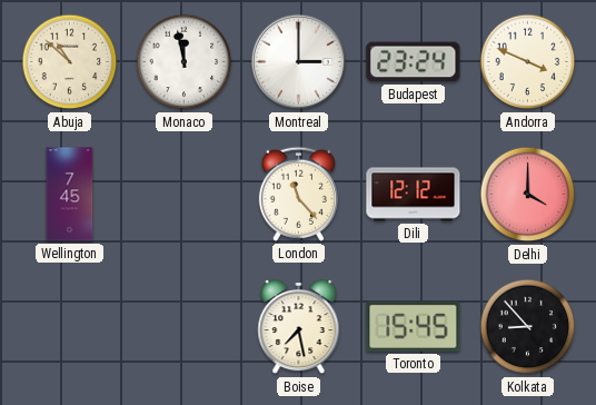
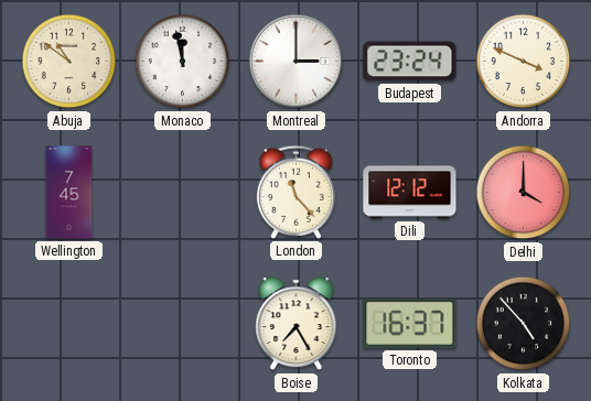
Abuja: 10:52 -> 10:51
Boise: 7:28 -> 7:25
Toronto: 15:45 -> 16:37
Kolkata: 8:53 -> 4:53
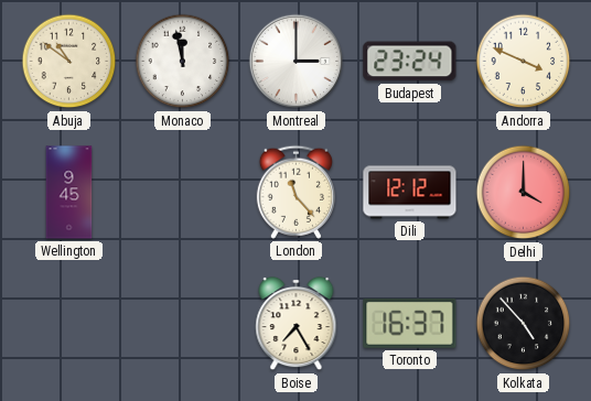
Wellington: 7:45 -> 9:45
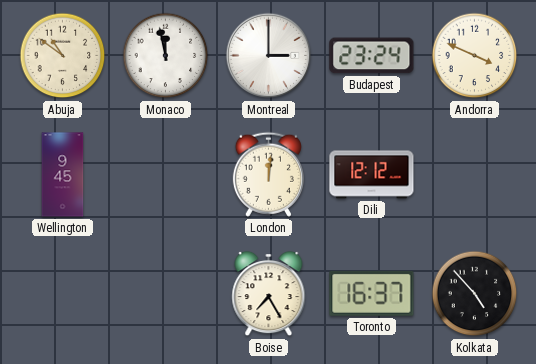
London: 11:23 -> 12:01
Delhi: 4:00 -> none
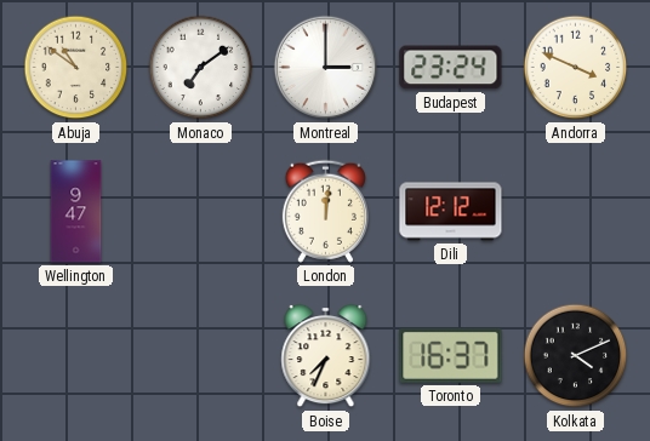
Monaco: 11:58 -> 7:09
Wellington: 9:45 -> 9:47
Boise: 7:25 -> 7:34
Kolkata: 4:53 -> 4:11
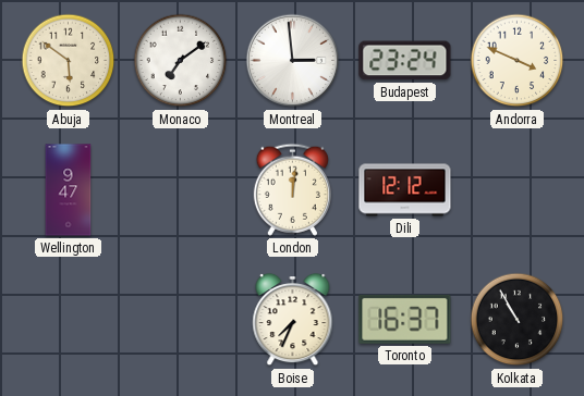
Abuja: 10:51 -> 5:51
Montreal: 3:00 -> 2:59
Kolkata: 4:11 -> 10:55
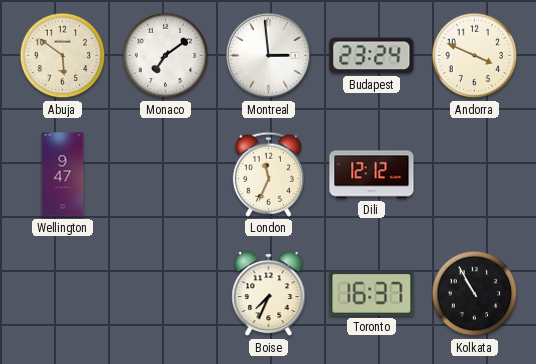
London: 12:01 -> 11:34
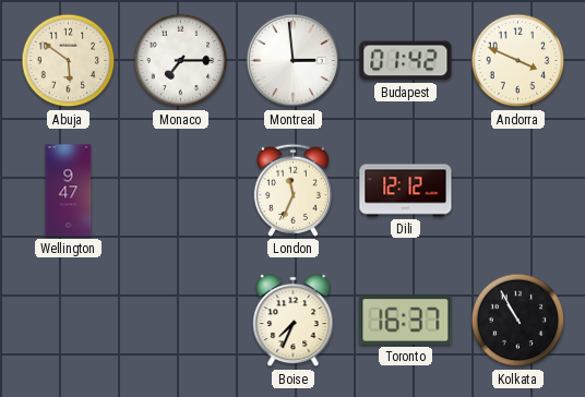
Monaco: 7:09 -> 7:15
Budapest: 23:24 -> 01:42
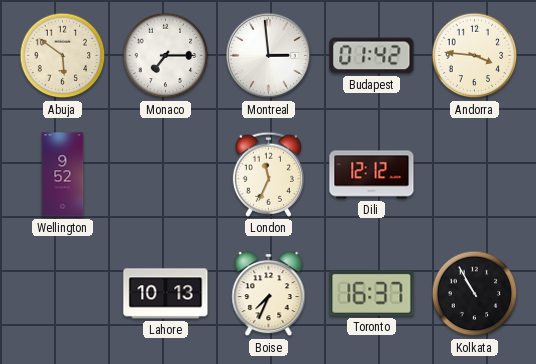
Andorra: 3:49 -> 3:46
Wellington: 9:47 -> 9:52
Lahore: none -> 10:13
